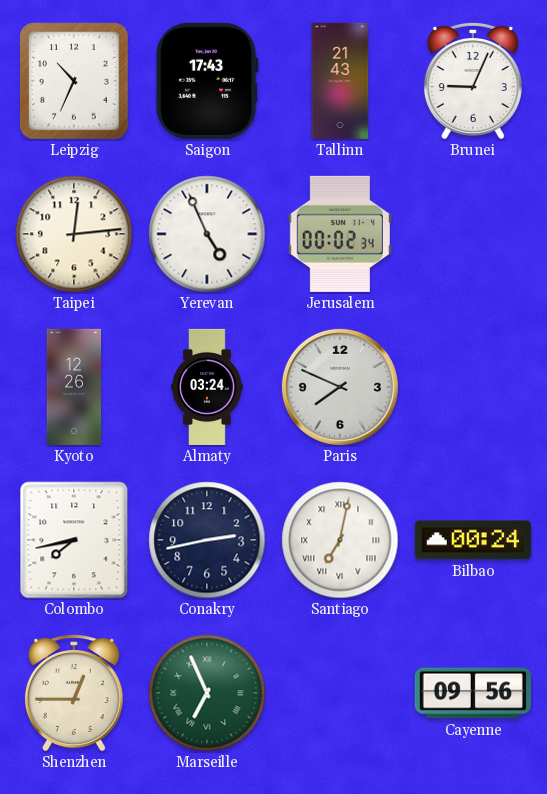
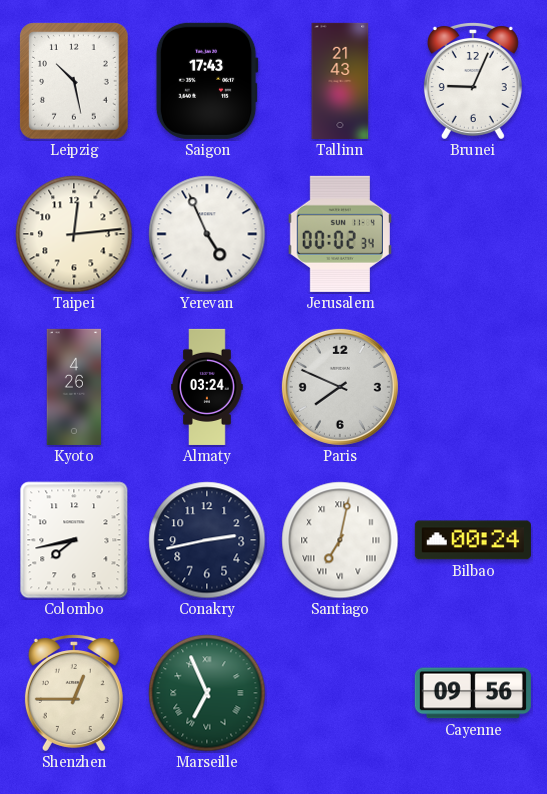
Leipzig: 10:34 -> 10:28
Kyoto: 12:26 -> 4:26
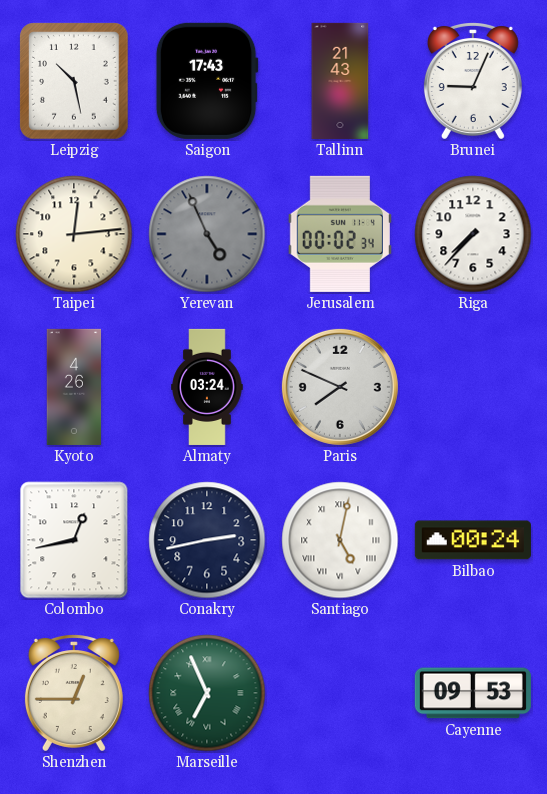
Yerevan dial: white -> grey
Riga: none -> 7:37
Colombo: 7:43 -> 12:43
Santiago: 7:02 -> 5:02
Cayenne: 09:56 -> 09:53
